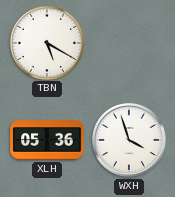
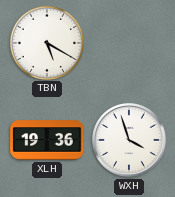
XLH: 05:36 -> 19:36
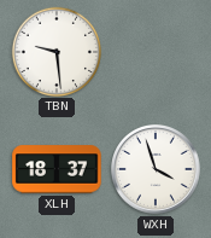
TBN: 5:20 -> 9:29
XLH: 19:36 -> 18:37
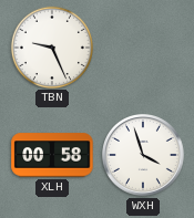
TBN: 9:29 -> 9:26
XLH: 18:37 -> 00:58
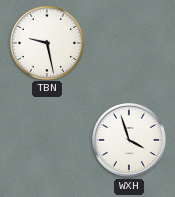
TBN: 9:26 -> 9:28
XLH: 00:58 -> none
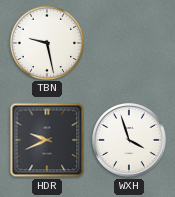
HDR: none -> 9:41
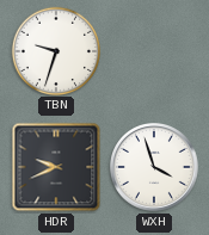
TBN: 9:28 -> 9:33
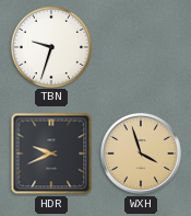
WXH dial: white -> champagne
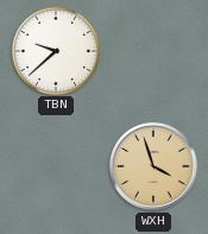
TBN: 9:33 -> 9:38
HDR: 9:41 -> none
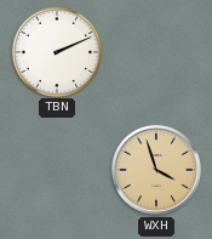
TBN: 9:38 -> 2:11
